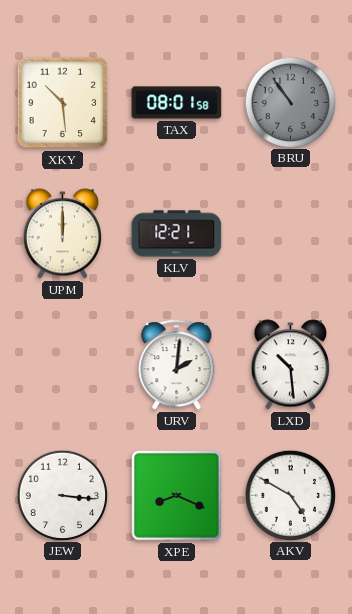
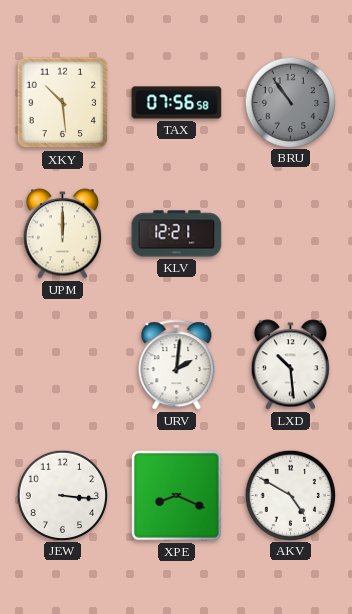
TAX: 08:01 -> 07:56
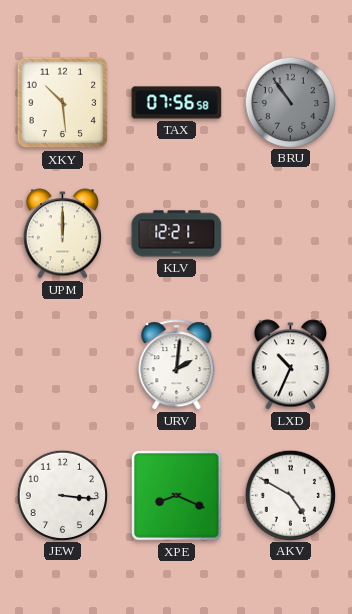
LXD: 10:29 -> 10:34
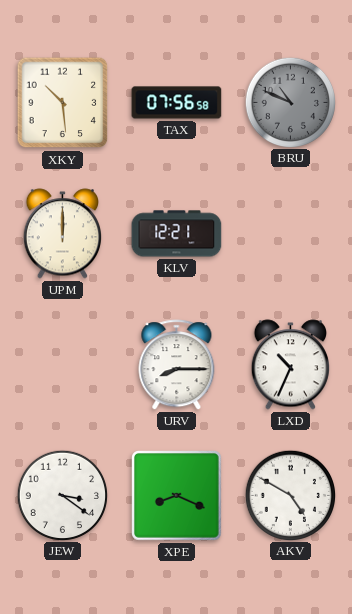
BRU: 10:54 -> 10:49
URV: 2:01 -> 8:15
JEW: 3:16 -> 3:21
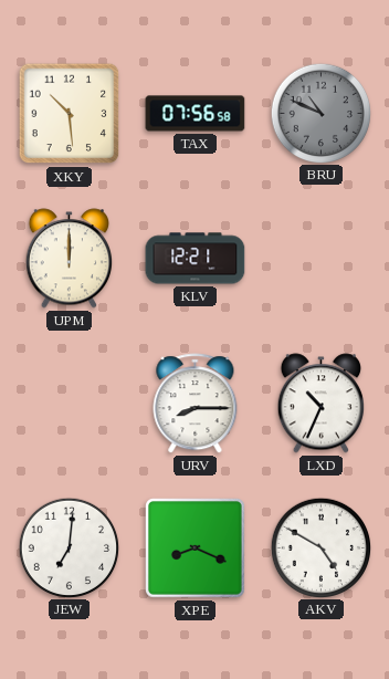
JEW: 3:21 -> 7:01
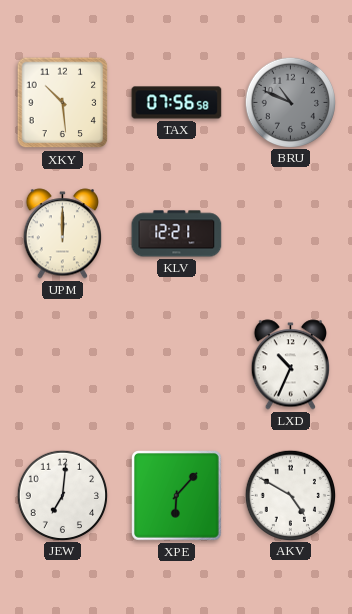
URV: 8:15 -> none
XPE: 8:19 -> 6:07
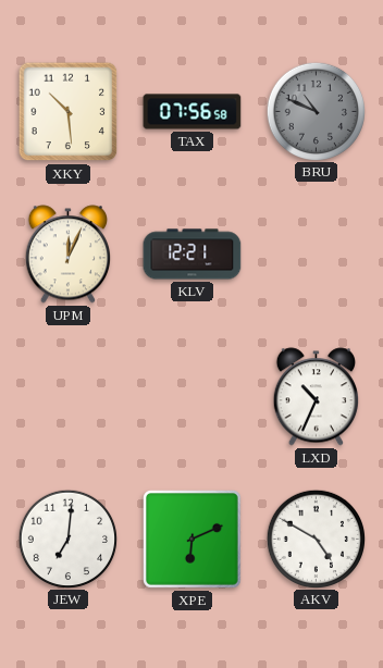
UPM: 12:00 -> 12:04
XPE: 6:07 -> 6:11
